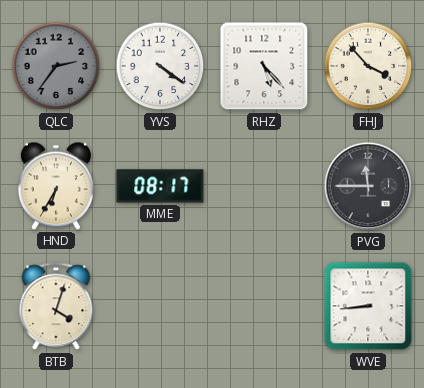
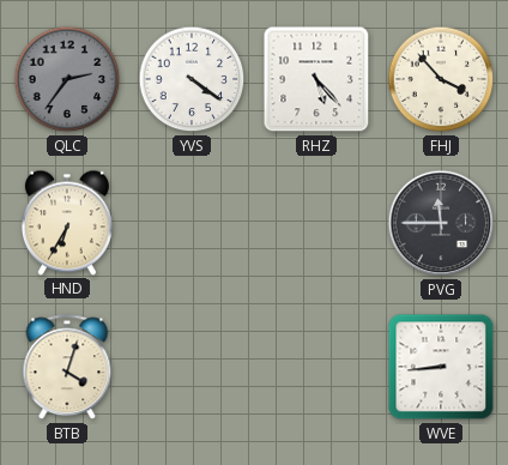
MME: 08:17 -> none
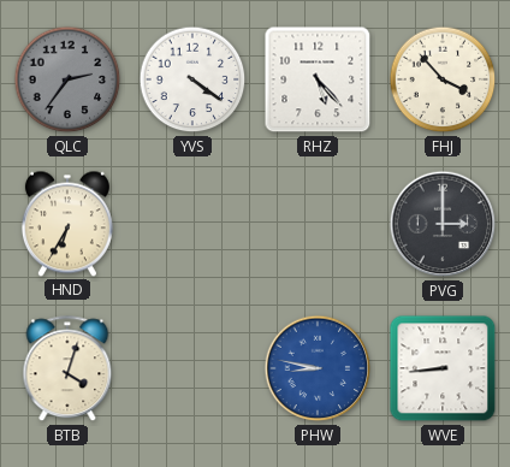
PVG: 11:45 -> 3:00
PHW: none -> 8:47
